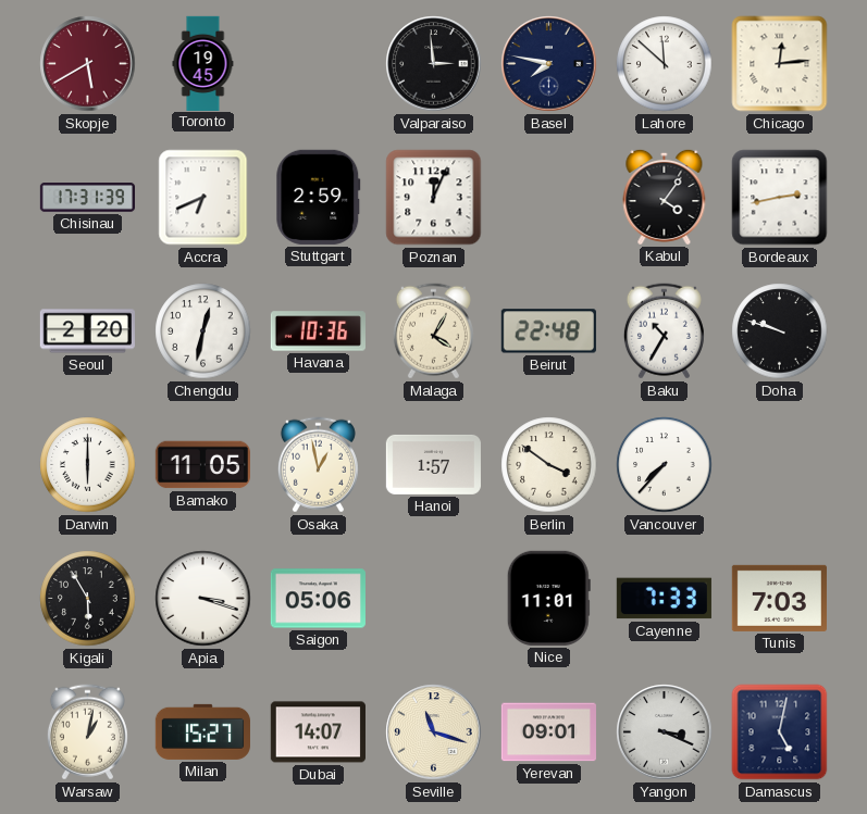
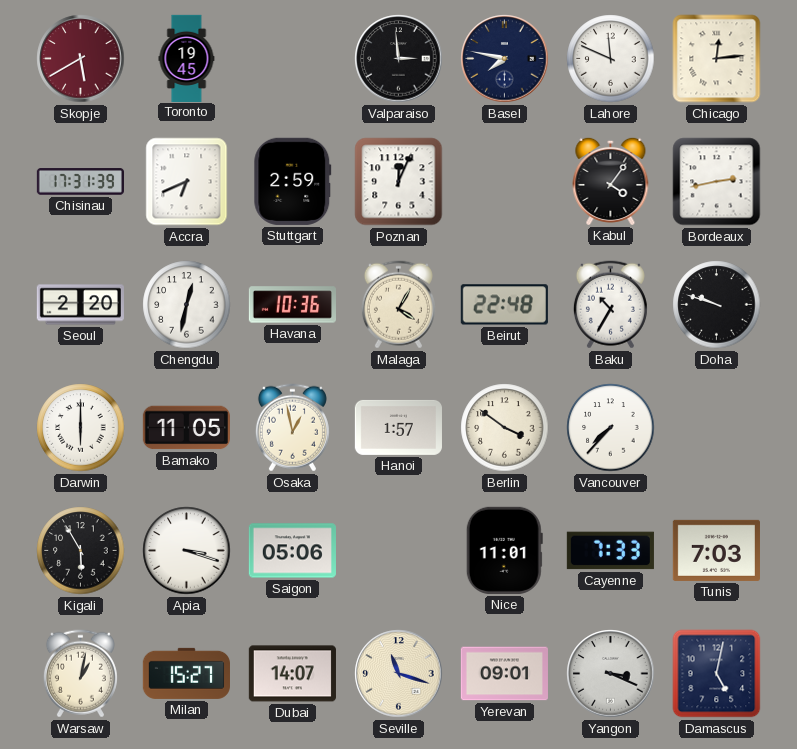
Lahore: 11:52 -> 11:49
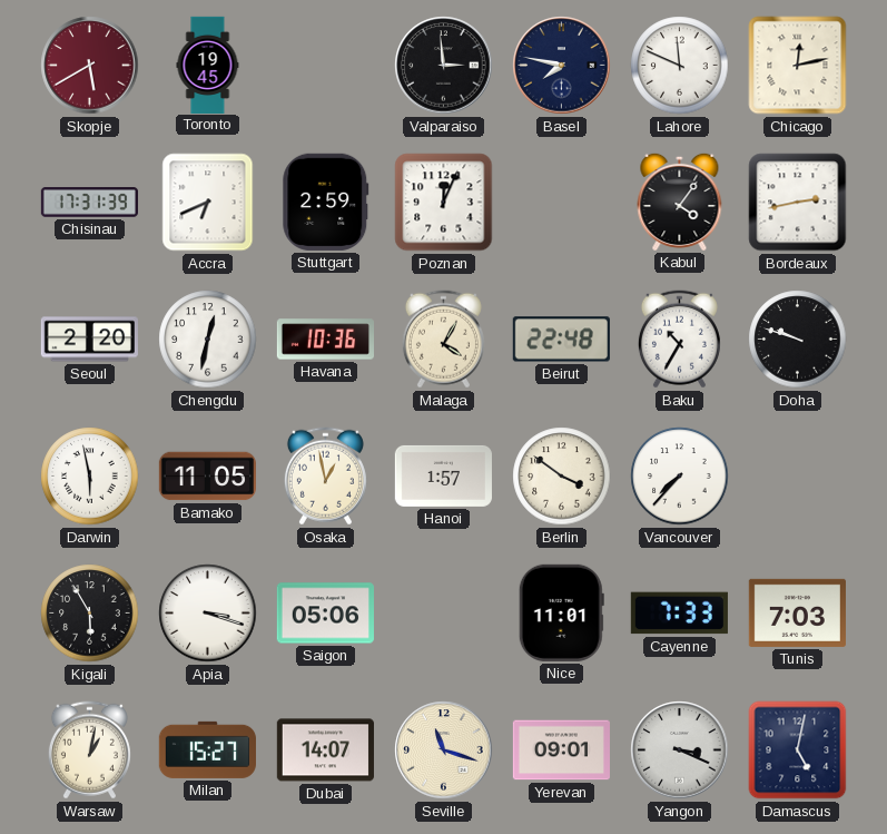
Chicago: 12:14 -> 12:13
Darwin: 6:00 -> 5:58
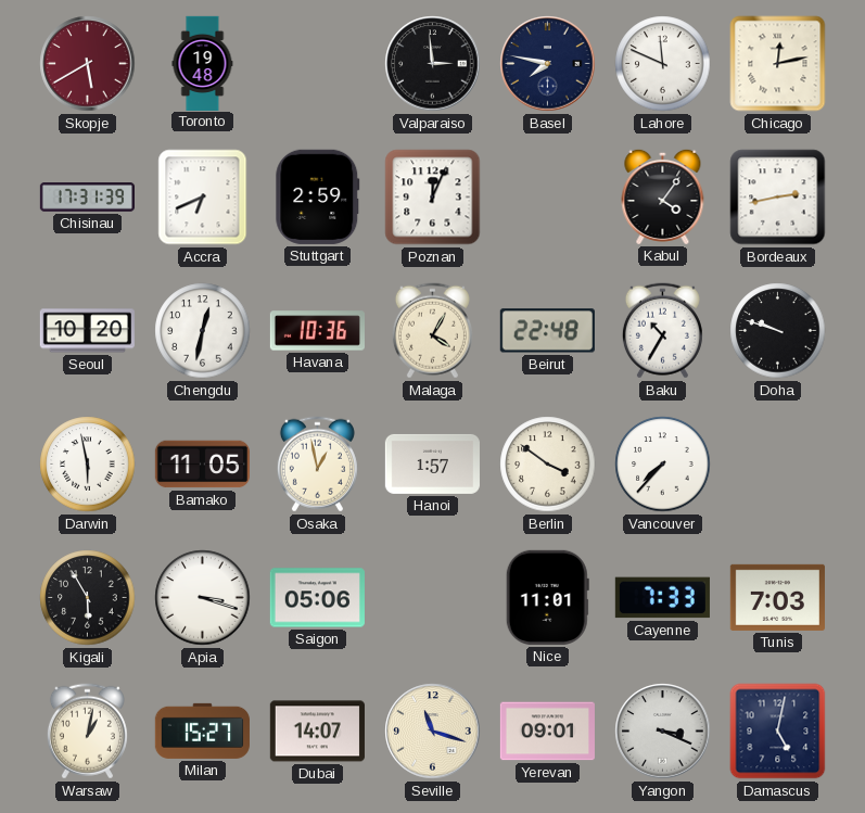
Toronto: 19:45 -> 19:48
Seoul: 2:20 -> 10:20
